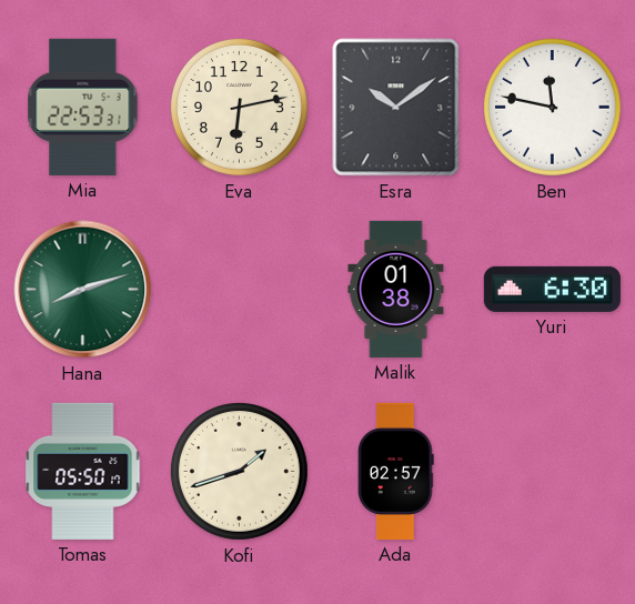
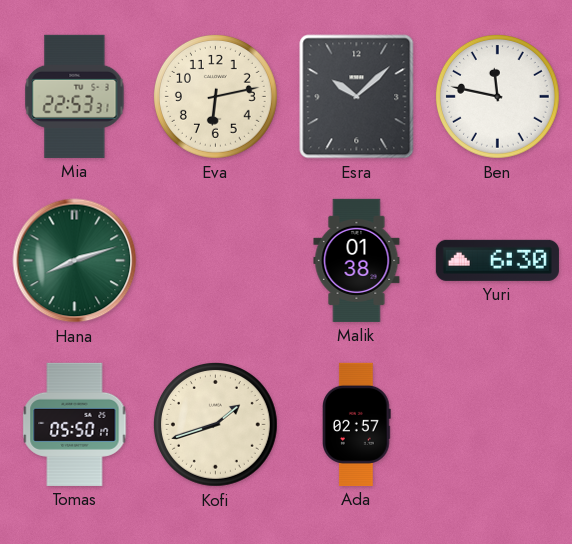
Esra: 10:09 -> 10:08
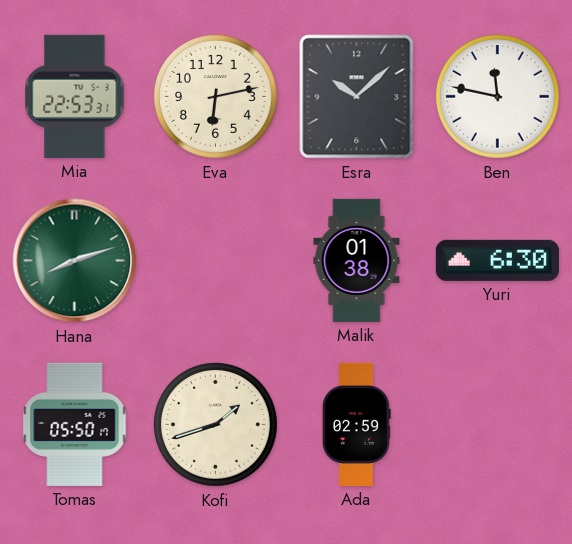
Ada: 02:57 -> 02:59
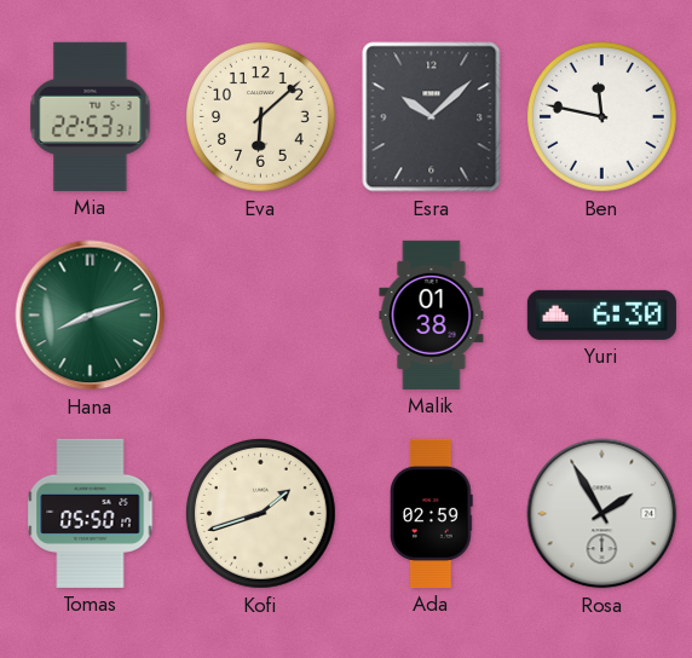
Eva: 6:13 -> 6:08
Rosa: none -> 1:55
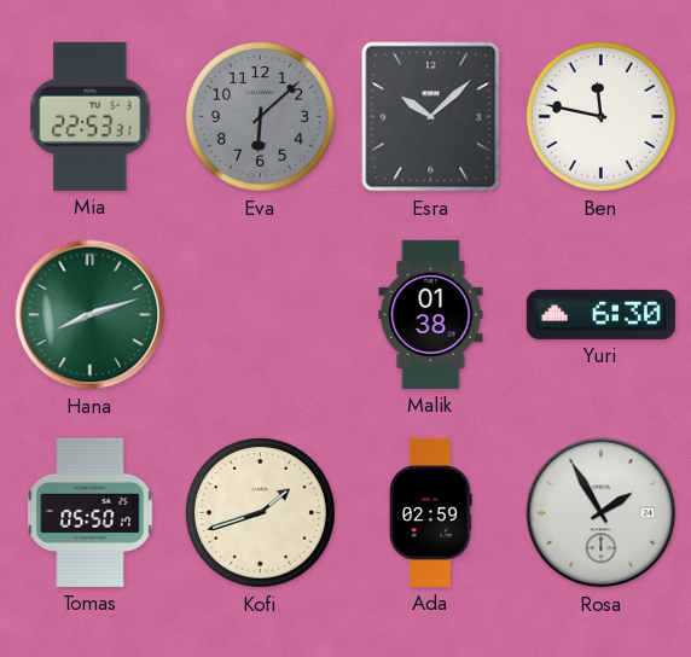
Eva dial: cream -> grey
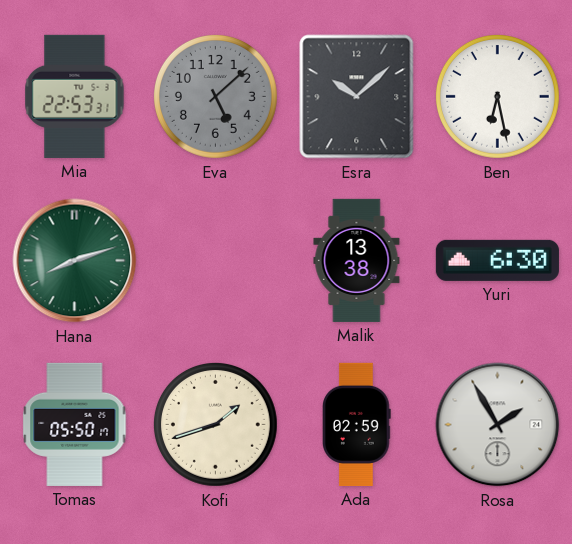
Eva: 6:08 -> 5:08
Ben: 11:47 -> 6:28
Malik: 01:38 -> 13:38
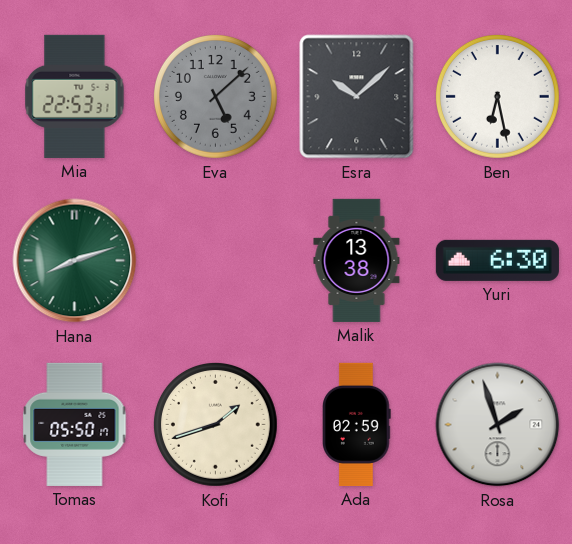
Rosa: 1:55 -> 1:57
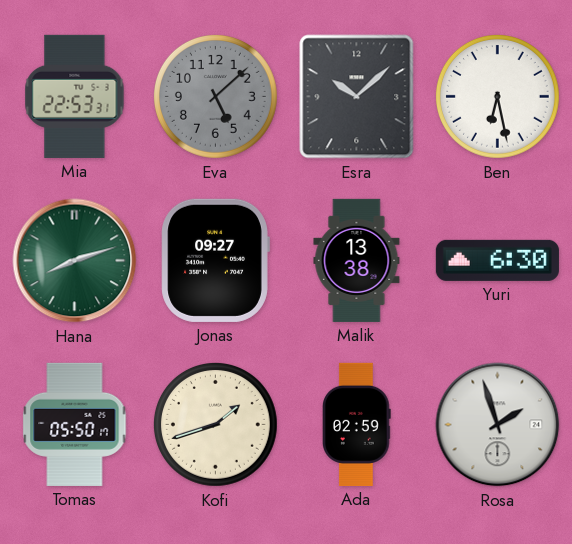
Jonas: none -> 09:27
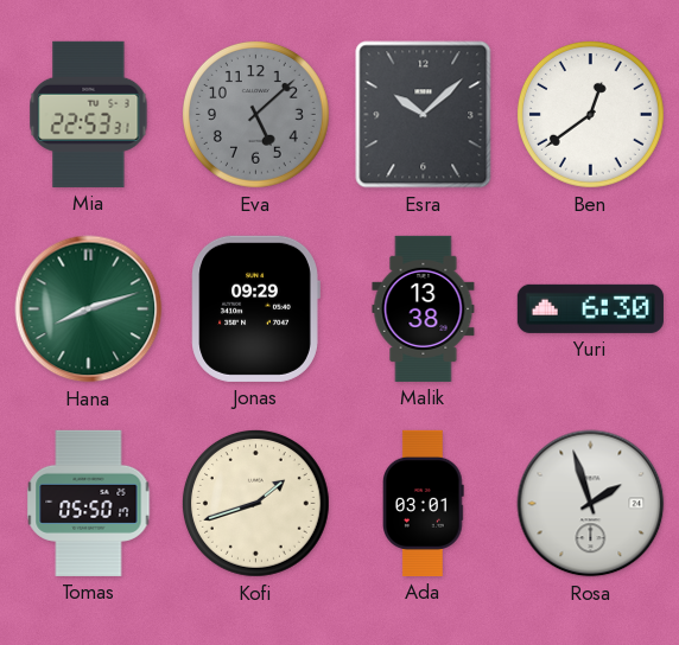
Ben: 6:28 -> 12:39
Jonas: 09:27 -> 09:29
Ada: 02:59 -> 03:01
